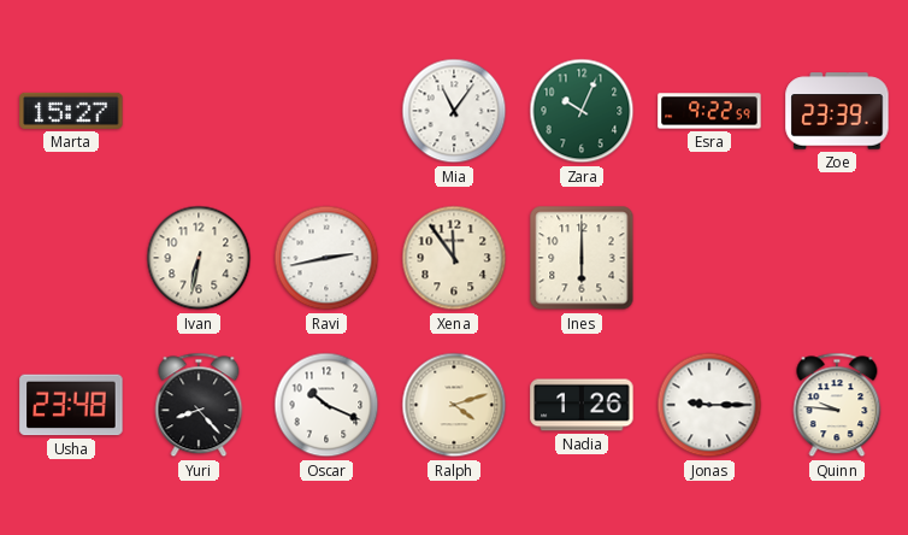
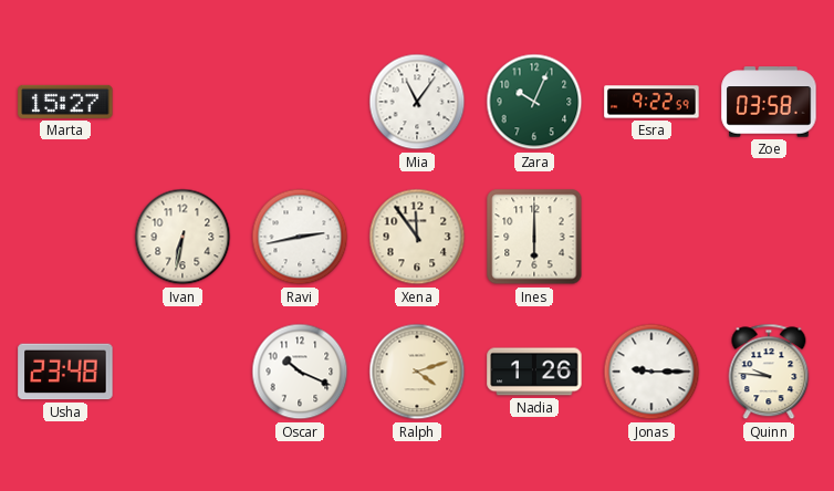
Zoe: 23:39 -> 03:58
Yuri: 8:23 -> none
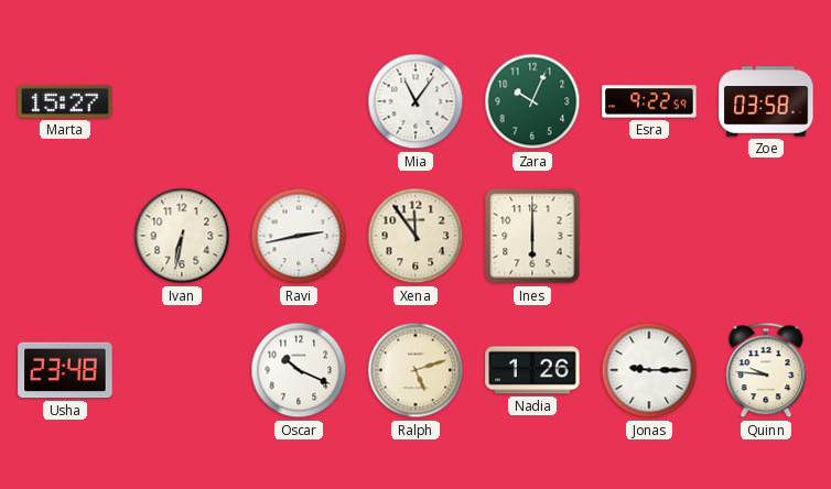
Ralph: 4:12 -> 5:12
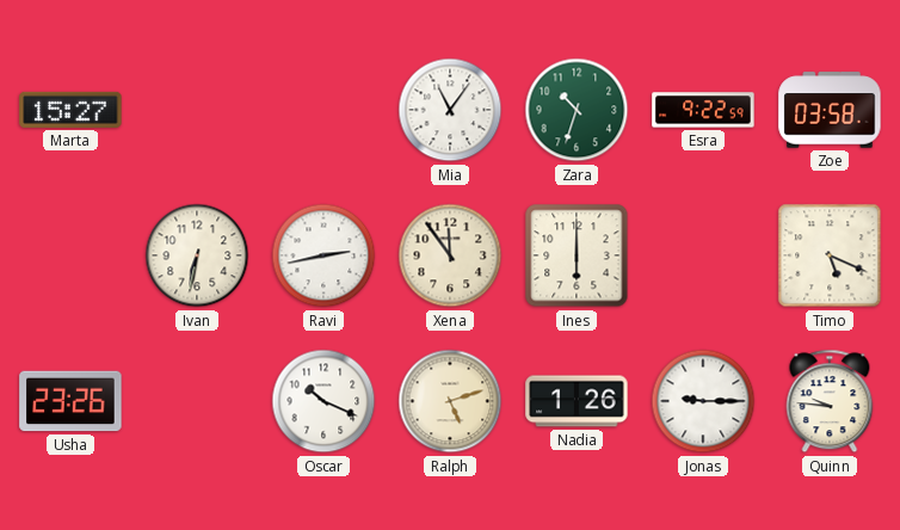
Zara: 10:04 -> 10:33
Timo: none -> 5:19
Usha: 23:48 -> 23:26
